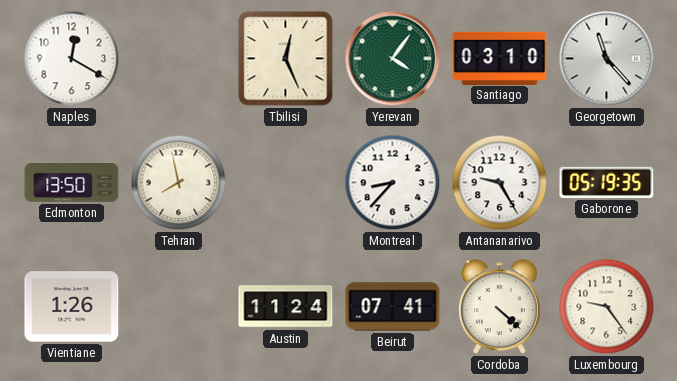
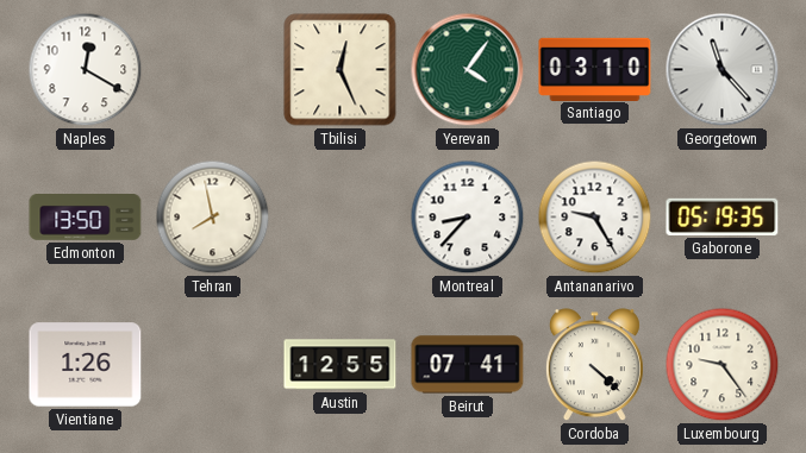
Austin: 11:24 -> 12:55
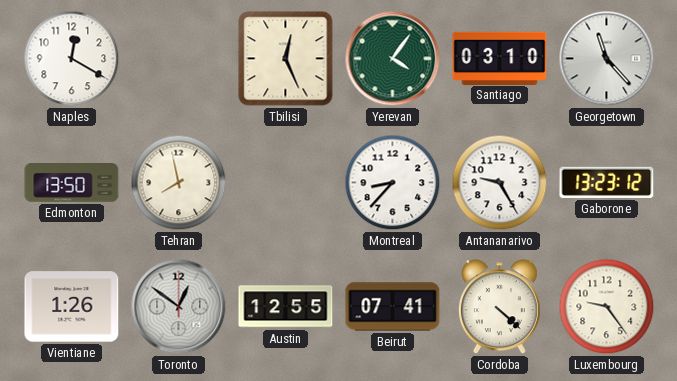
Gaborone: 05:19 -> 13:23
Toronto: none -> 12:51
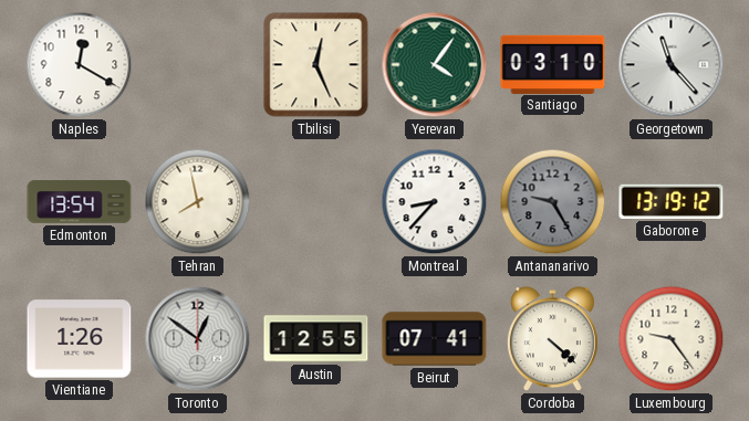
Edmonton: 13:50 -> 13:54
Antananarivo dial: white -> grey
Gaborone: 13:23 -> 13:19
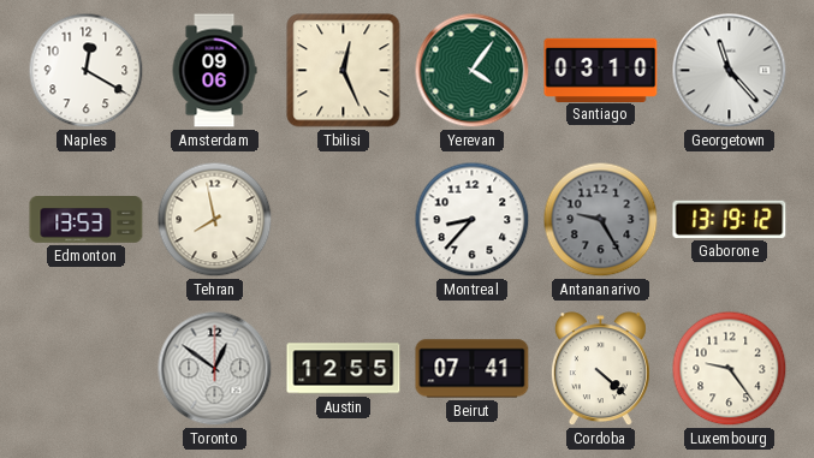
Amsterdam: none -> 09:06
Edmonton: 13:54 -> 13:53
Vientiane: 1:26 -> none
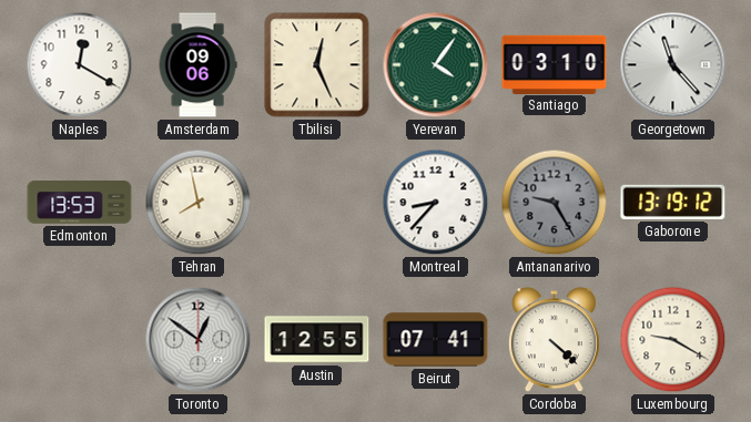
Luxembourg: 9:24 -> 9:20
